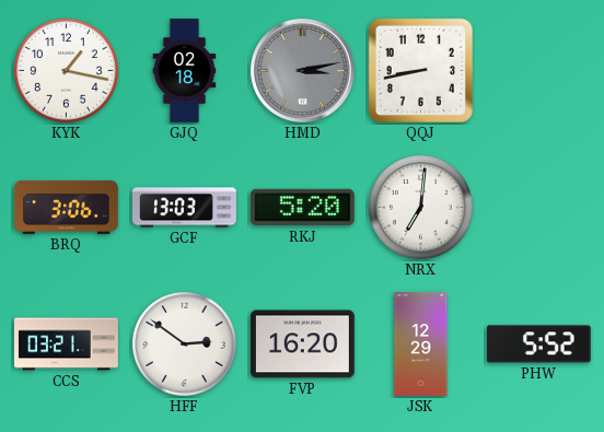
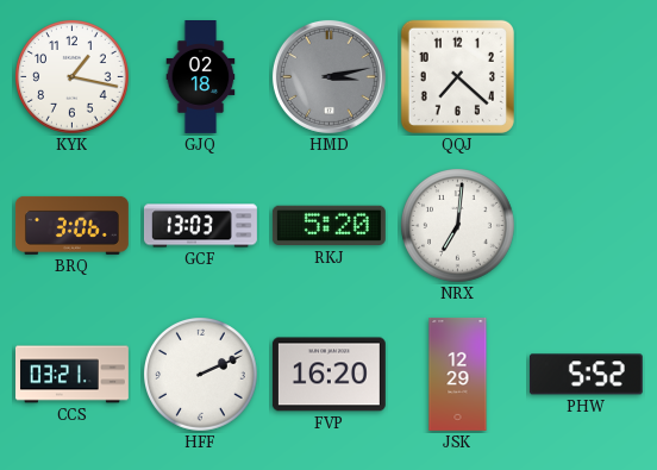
QQJ: 8:43 -> 7:22
HFF: 2:51 -> 2:11
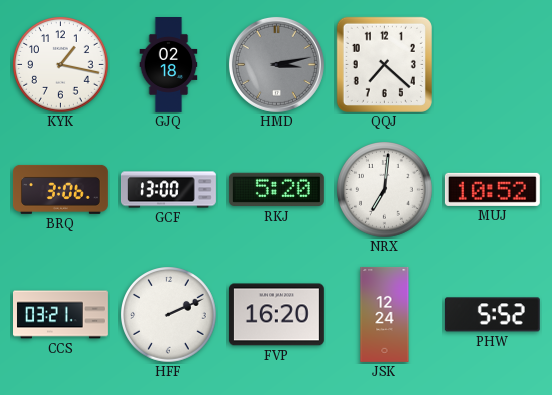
GCF: 13:03 -> 13:00
MUJ: none -> 10:52
JSK: 12:29 -> 12:24
